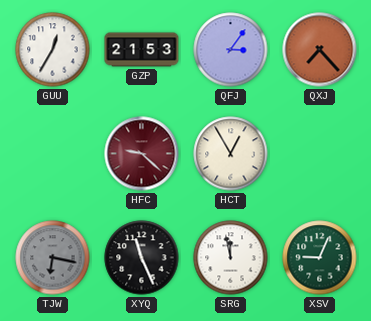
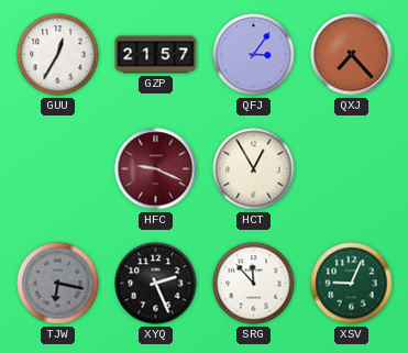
GZP: 21:53 -> 21:57
HFC: 9:22 -> 9:19
XYQ: 11:26 -> 2:26
SRG: 11:58 -> 11:53
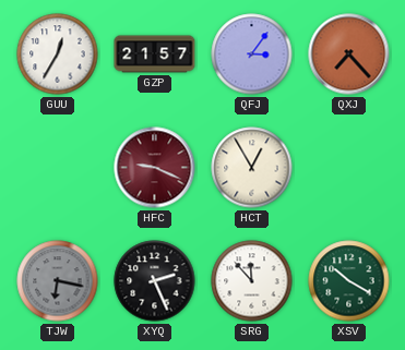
XSV: 9:04 -> 10:20
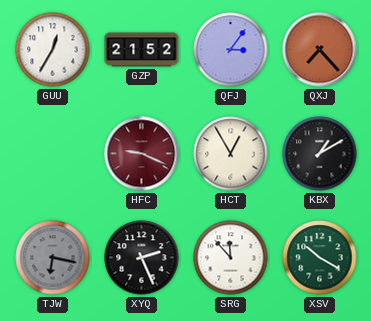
GZP: 21:57 -> 21:52
KBX: none -> 1:10
